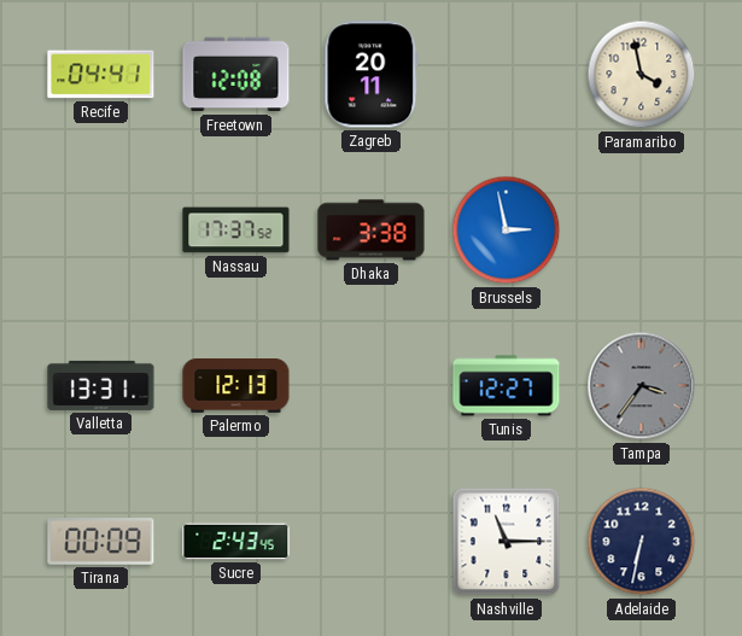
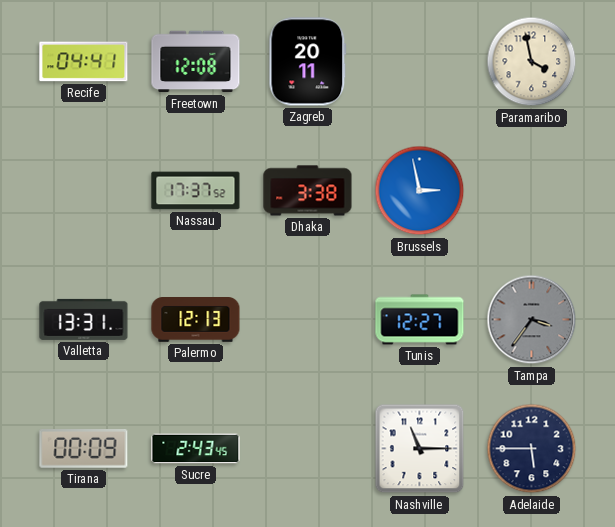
Adelaide: 6:32 -> 5:45
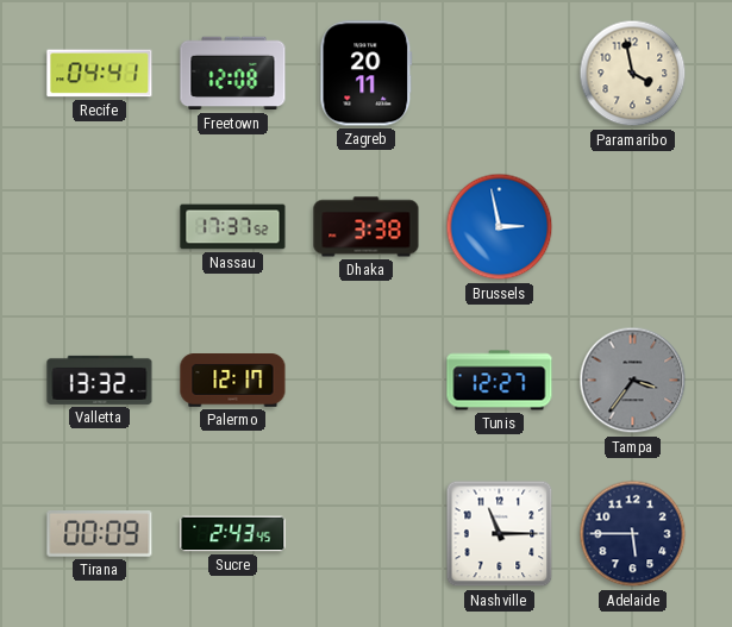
Valletta: 13:31 -> 13:32
Palermo: 12:13 -> 12:17
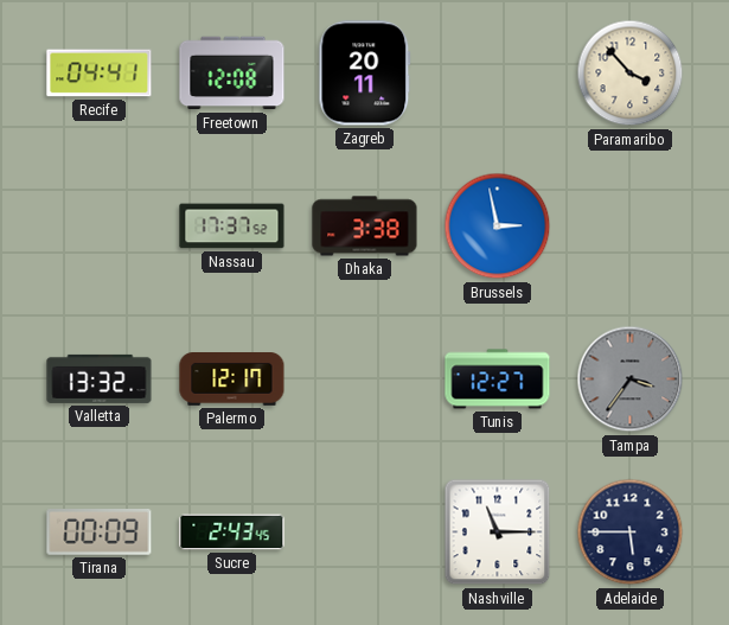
Paramaribo: 3:58 -> 3:53
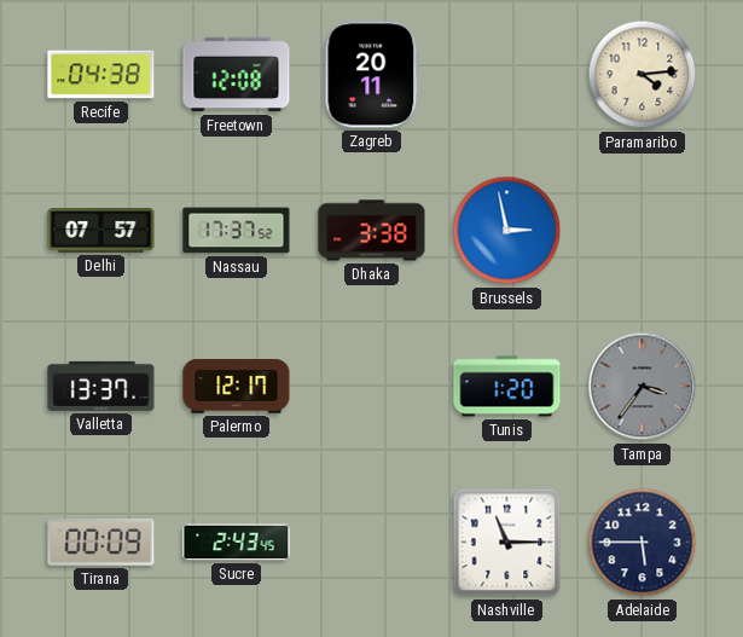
Recife: 04:41 -> 04:38
Paramaribo: 3:53 -> 4:14
Delhi: none -> 07:57
Valletta: 13:32 -> 13:37
Tunis: 12:27 -> 1:20
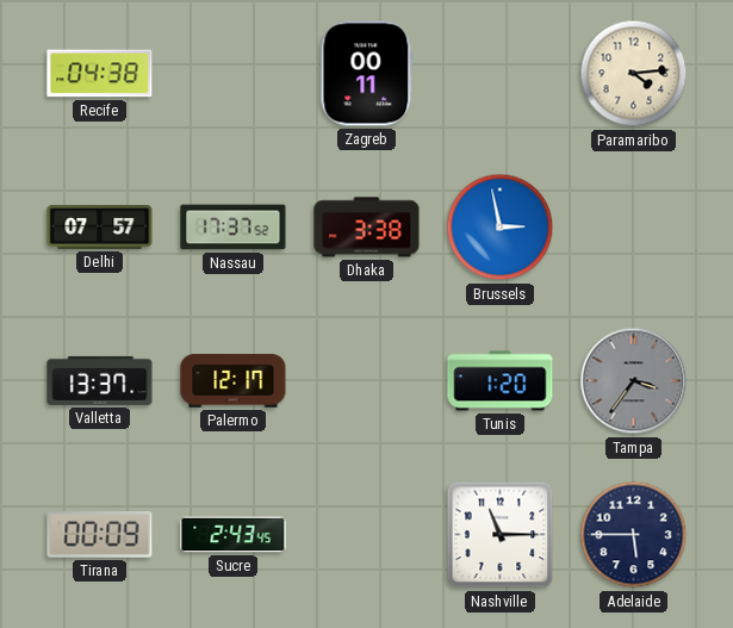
Freetown: 12:08 -> none
Zagreb: 20:11 -> 00:11
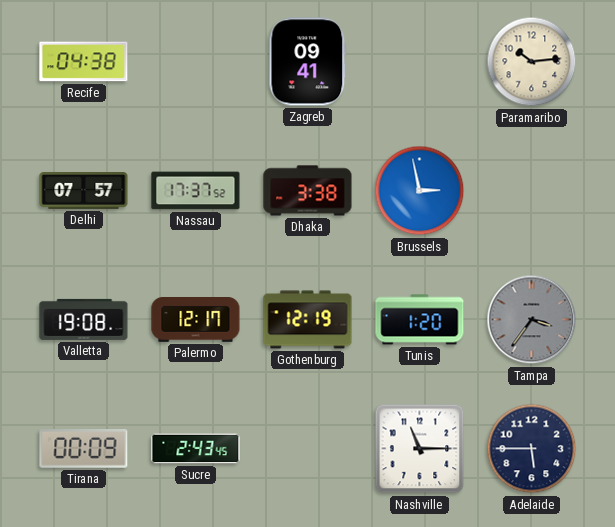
Zagreb: 00:11 -> 09:41
Paramaribo: 4:14 -> 10:14
Valletta: 13:37 -> 19:08
Gothenburg: none -> 12:19
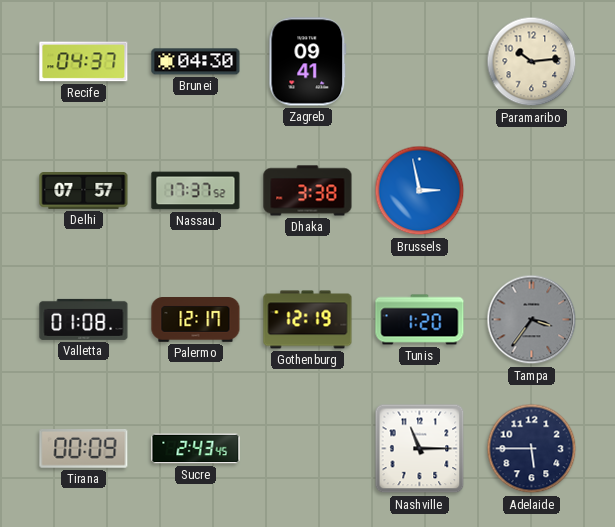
Recife: 04:38 -> 04:37
Brunei: none -> 04:30
Valletta: 19:08 -> 01:08
